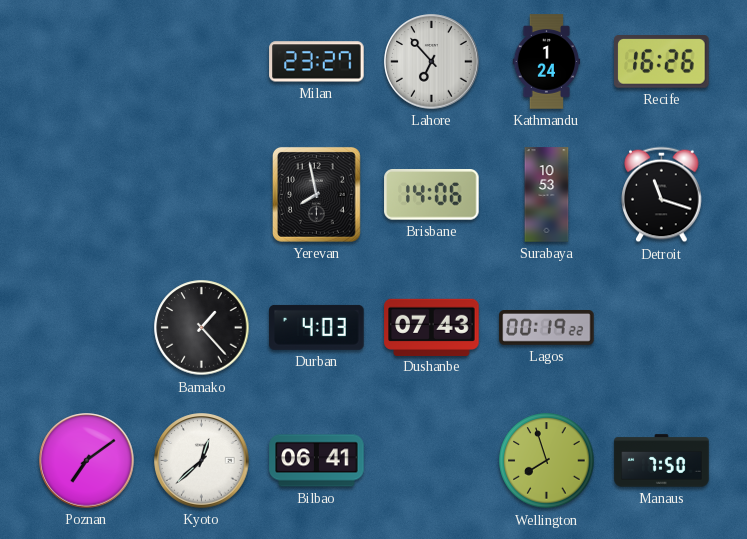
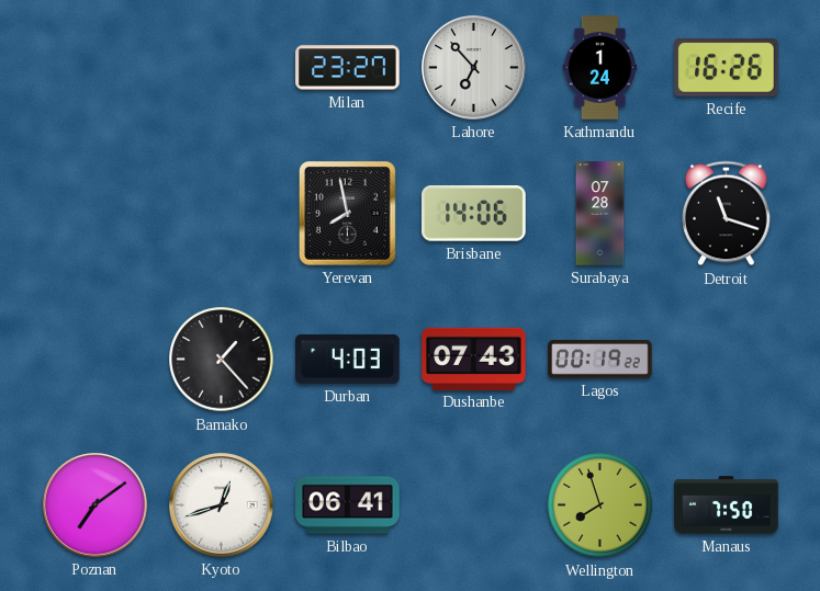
Surabaya: 10:53 -> 07:28
Kyoto: 12:38 -> 12:42
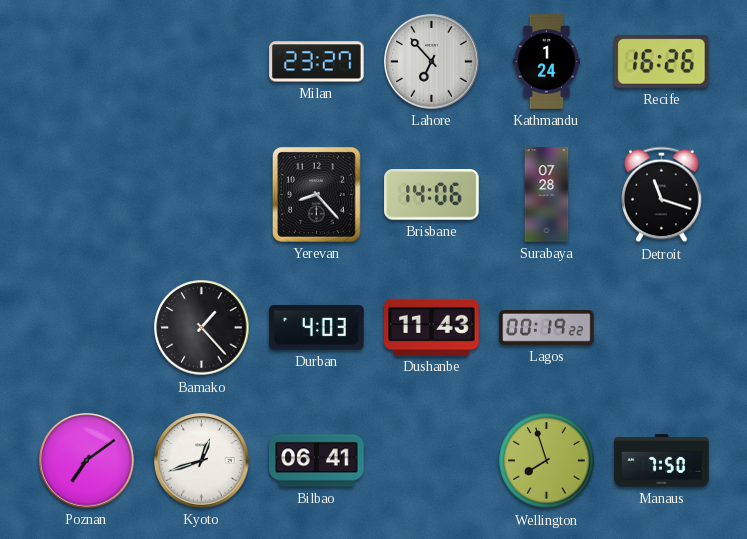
Yerevan: 7:58 -> 8:23
Dushanbe: 07:43 -> 11:43
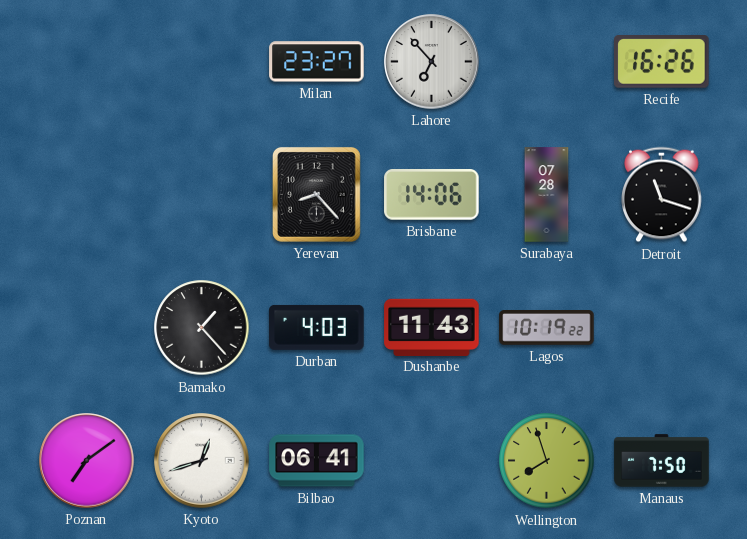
Kathmandu: 1:24 -> none
Lagos: 00:19 -> 10:19
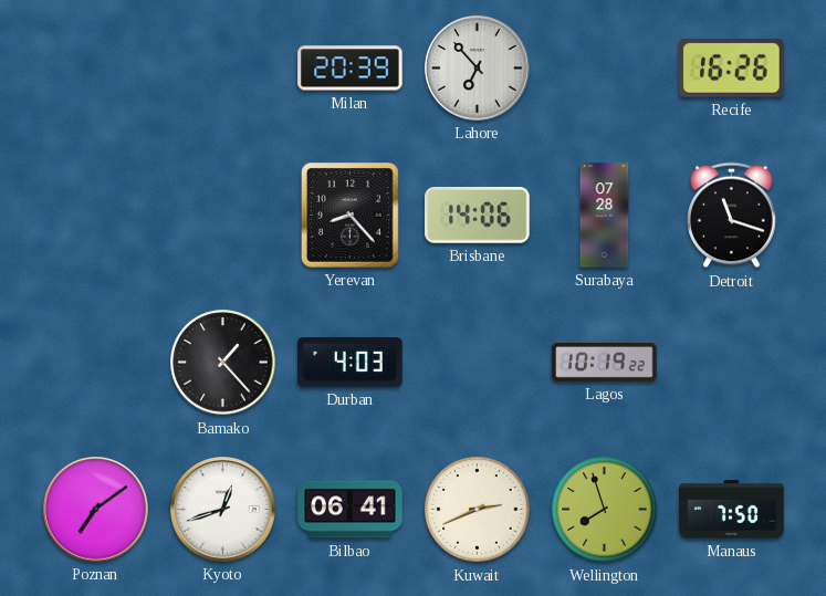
Milan: 23:27 -> 20:39
Dushanbe: 11:43 -> none
Kuwait: none -> 2:41
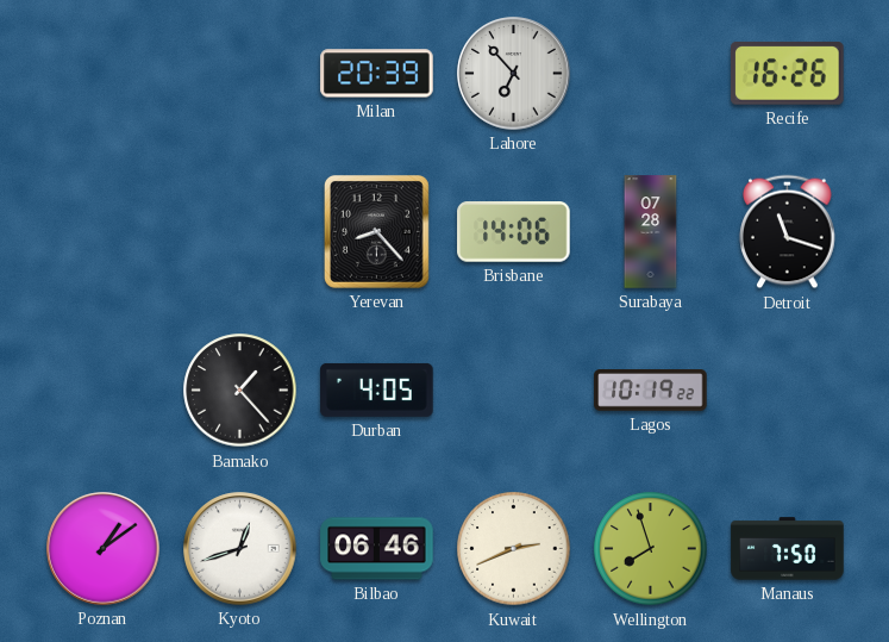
Durban: 4:03 -> 4:05
Poznan: 7:09 -> 1:09
Bilbao: 06:41 -> 06:46
